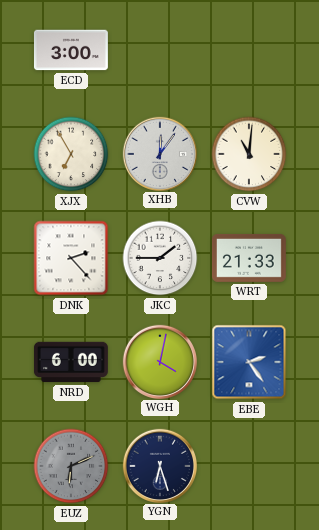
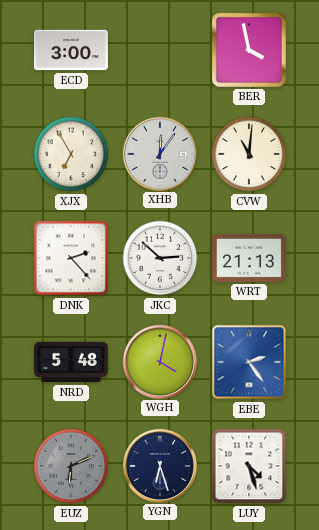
BER: none -> 3:58
JKC: 1:45 -> 2:52
WRT: 21:33 -> 21:13
NRD: 6:00 -> 5:48
LUY: none -> 4:27
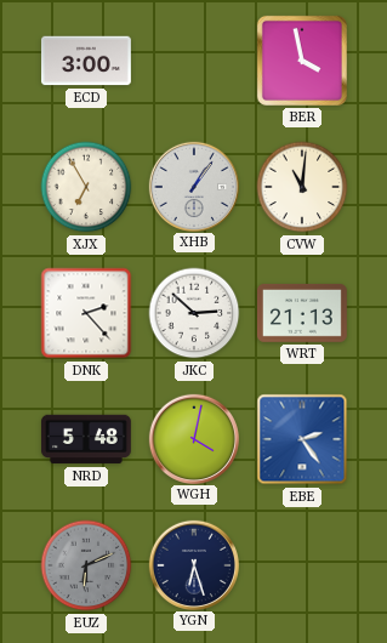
XHB: 12:06 -> 1:06
LUY: 4:27 -> none
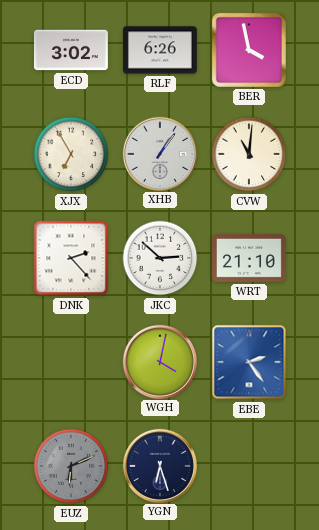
ECD: 3:00 -> 3:02
RLF: none -> 6:26
WRT: 21:13 -> 21:10
NRD: 5:48 -> none
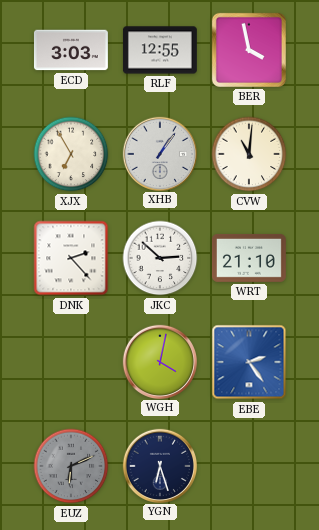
ECD: 3:02 -> 3:03
RLF: 6:26 -> 12:55
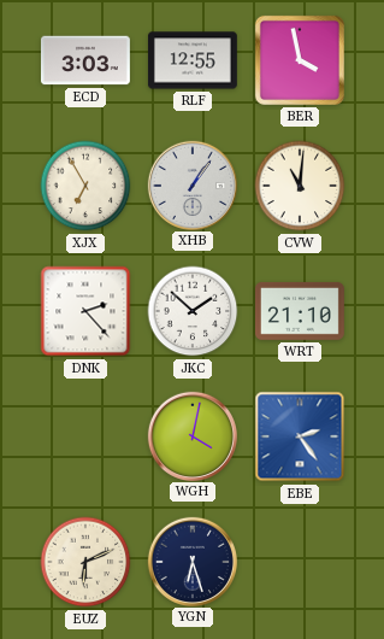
JKC: 2:52 -> 1:52
EUZ dial: grey -> cream
